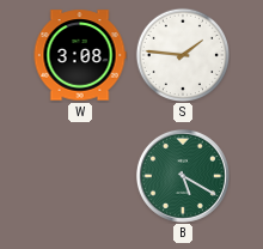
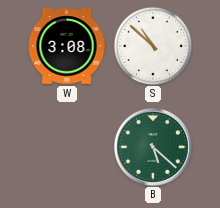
S: 1:46 -> 10:52
B: 5:20 -> 5:22
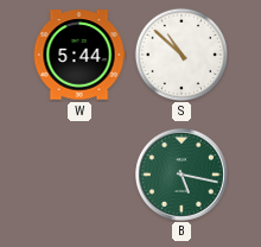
W: 3:08 -> 5:44
B: 5:22 -> 5:17
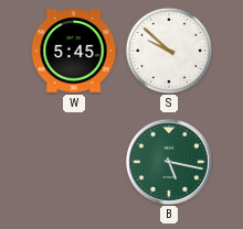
W: 5:44 -> 5:45
S: 10:52 -> 9:52
